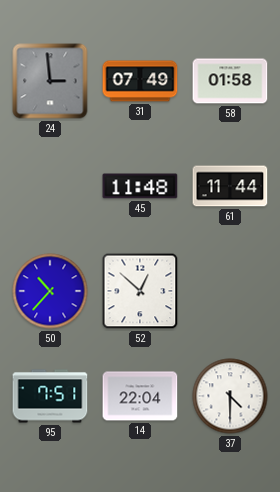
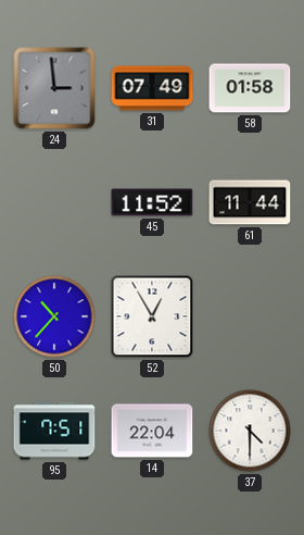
45: 11:48 -> 11:52
52: 12:52 -> 12:55
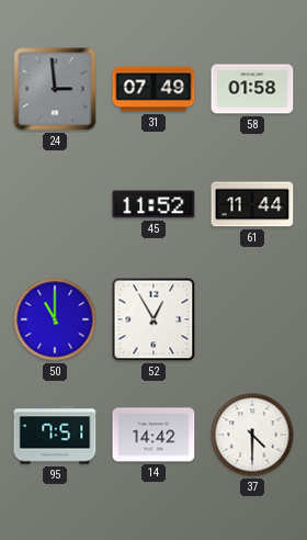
50: 10:37 -> 11:00
14: 22:04 -> 14:42
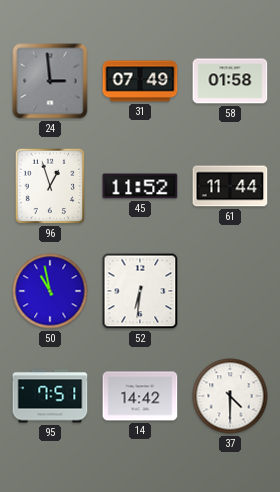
96: none -> 12:57
50: 11:00 -> 10:58
52: 12:55 -> 6:31
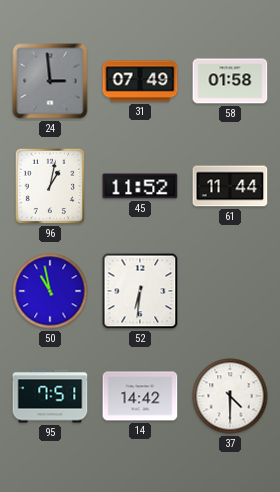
96: 12:57 -> 1:02
